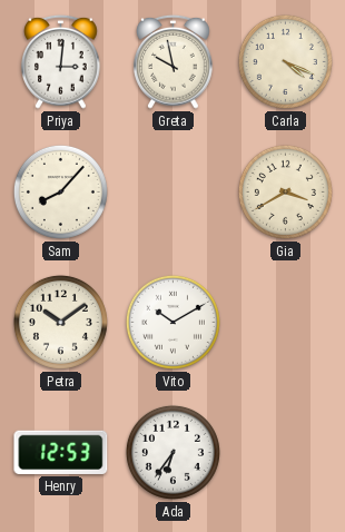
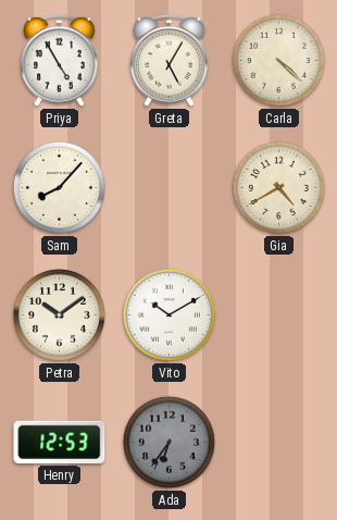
Priya: 3:01 -> 4:55
Greta: 9:58 -> 5:05
Carla: 4:19 -> 4:22
Gia: 3:40 -> 4:40
Ada dial: white -> grey
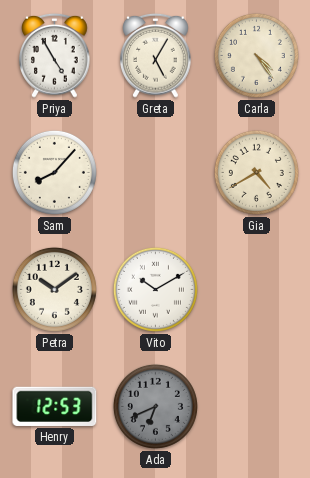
Carla: 4:22 -> 4:24
Ada: 6:36 -> 6:41
